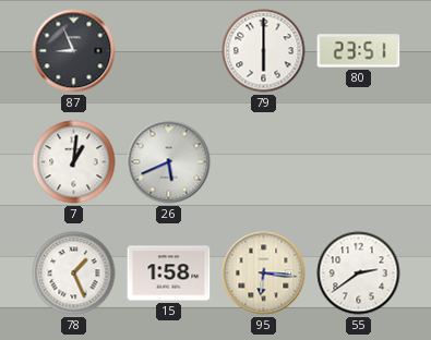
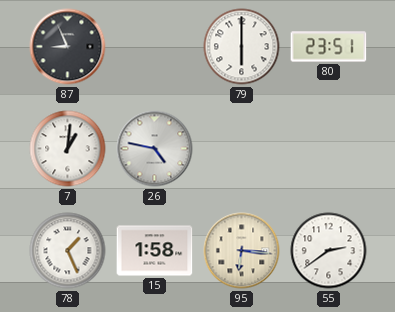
26: 5:41 -> 4:47
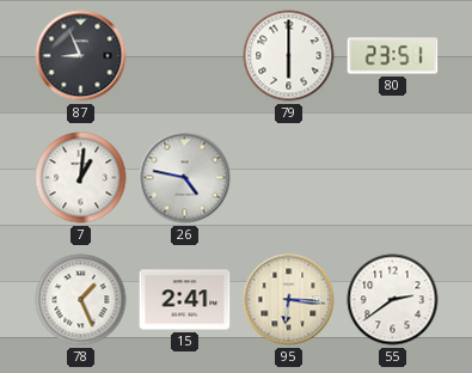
15: 1:58 -> 2:41
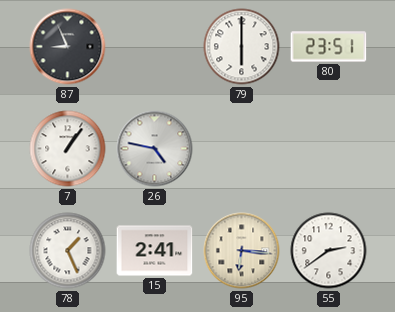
7: 1:01 -> 1:06
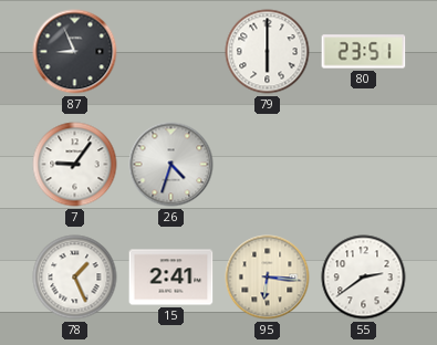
7: 1:06 -> 9:06
26: 4:47 -> 4:33
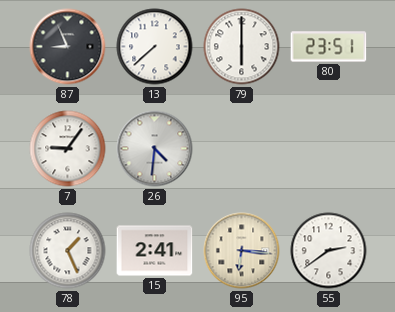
13: none -> 7:38
26: 4:33 -> 4:31
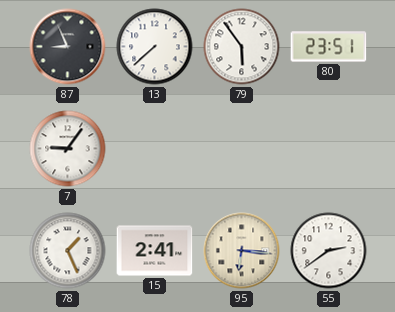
79: 6:00 -> 5:54
26: 4:31 -> none
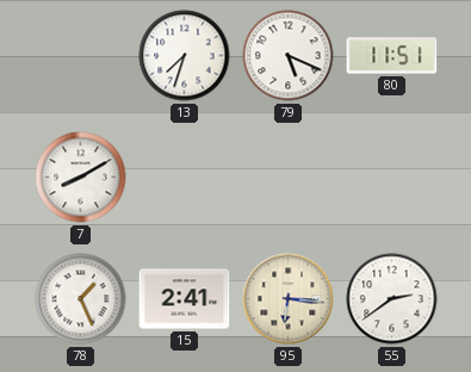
87: 8:56 -> none
13: 7:38 -> 7:33
79: 5:54 -> 5:19
80: 23:51 -> 11:51
7: 9:06 -> 8:10
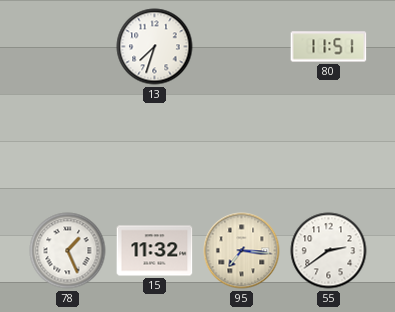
79: 5:19 -> none
7: 8:10 -> none
15: 2:41 -> 11:32
95: 6:16 -> 7:16
